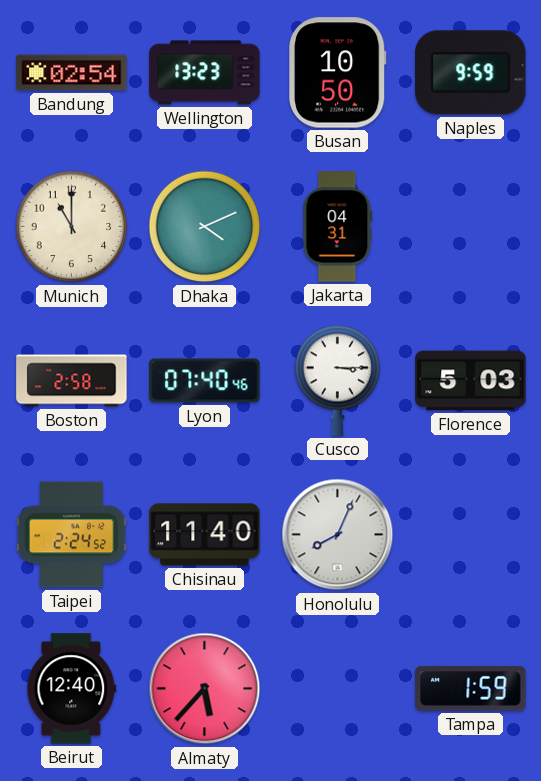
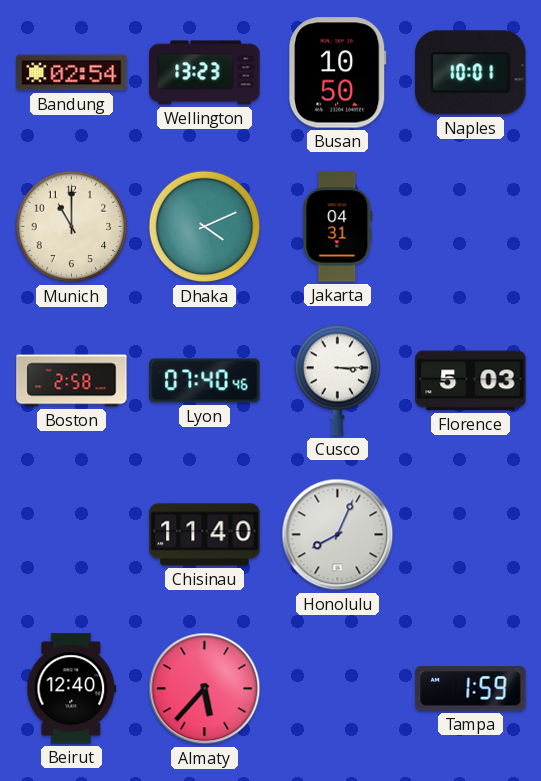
Naples: 9:59 -> 10:01
Taipei: 2:24 -> none
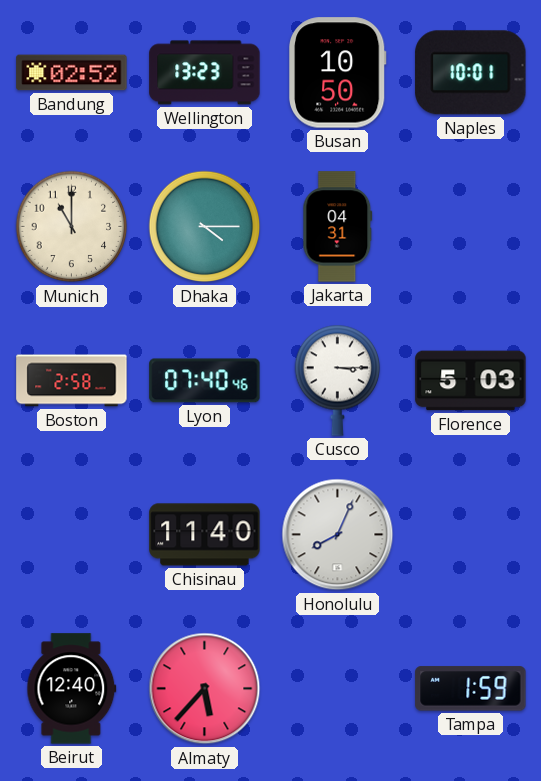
Bandung: 02:54 -> 02:52
Dhaka: 4:11 -> 4:15
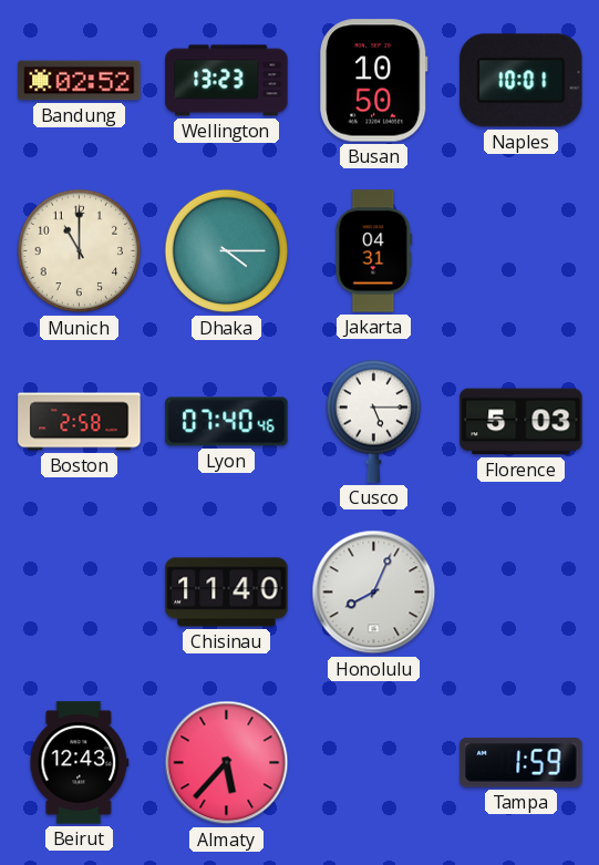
Cusco: 3:15 -> 5:15
Beirut: 12:40 -> 12:43
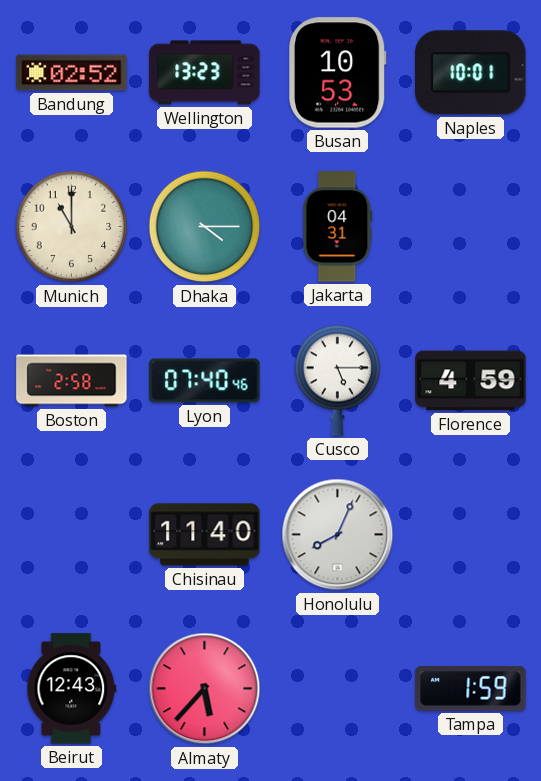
Busan: 10:50 -> 10:53
Florence: 5:03 -> 4:59
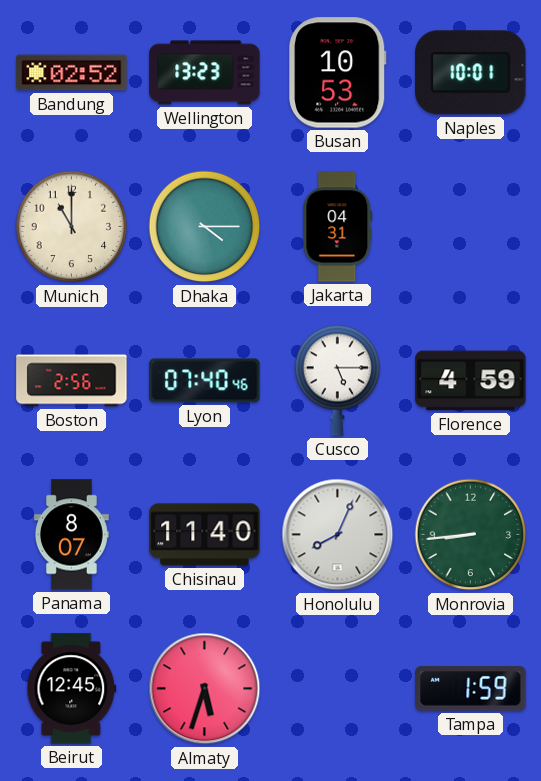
Boston: 2:58 -> 2:56
Panama: none -> 8:07
Monrovia: none -> 8:44
Beirut: 12:43 -> 12:45
Almaty: 5:37 -> 5:33
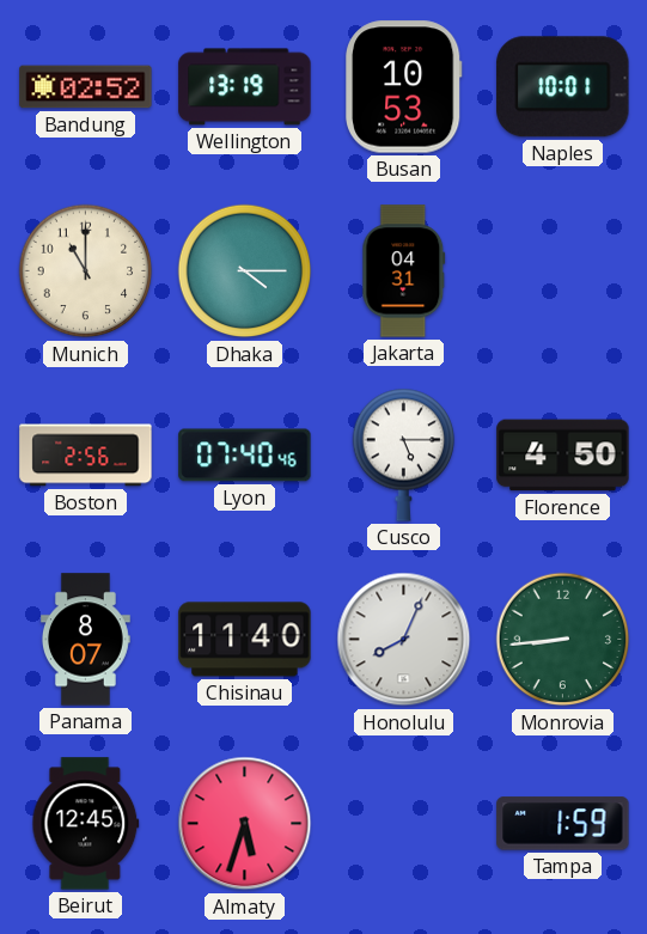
Wellington: 13:23 -> 13:19
Florence: 4:59 -> 4:50
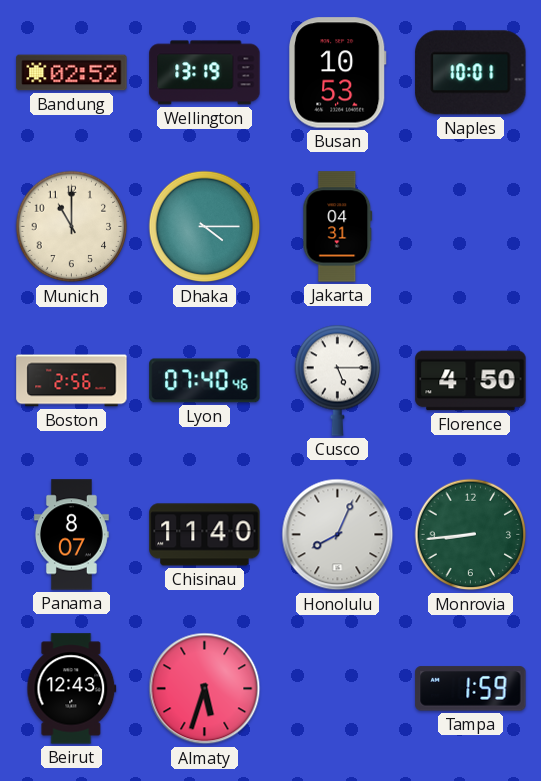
Beirut: 12:45 -> 12:43
